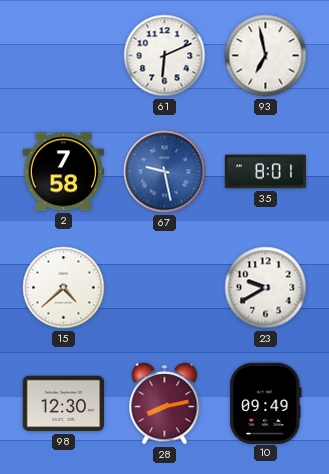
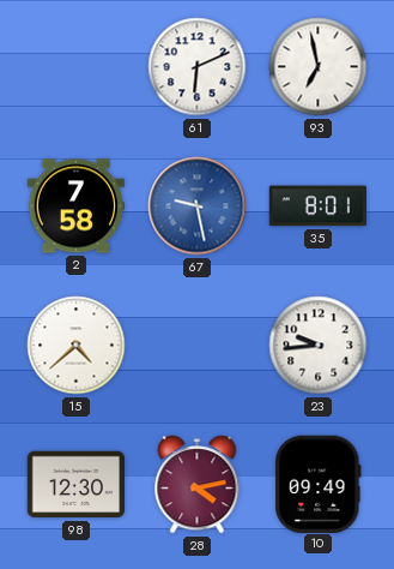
23: 9:40 -> 9:44
28: 8:13 -> 4:13
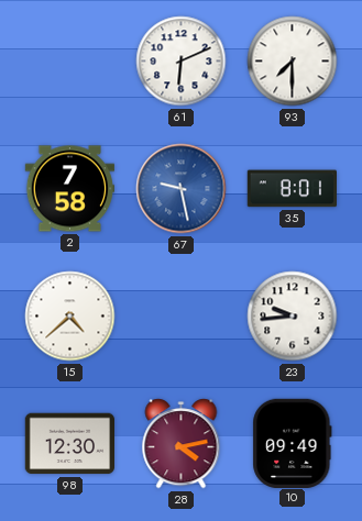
93: 6:58 -> 7:30
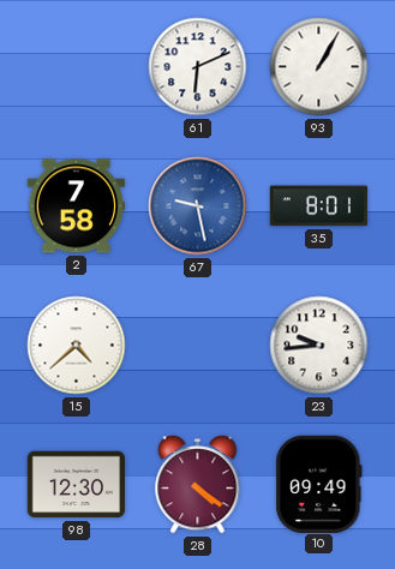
93: 7:30 -> 1:05
28: 4:13 -> 4:21
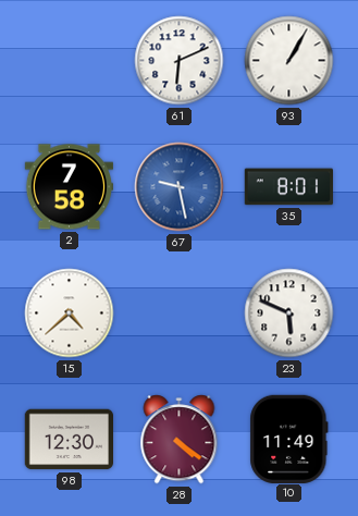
23: 9:44 -> 5:49
10: 09:49 -> 11:49
